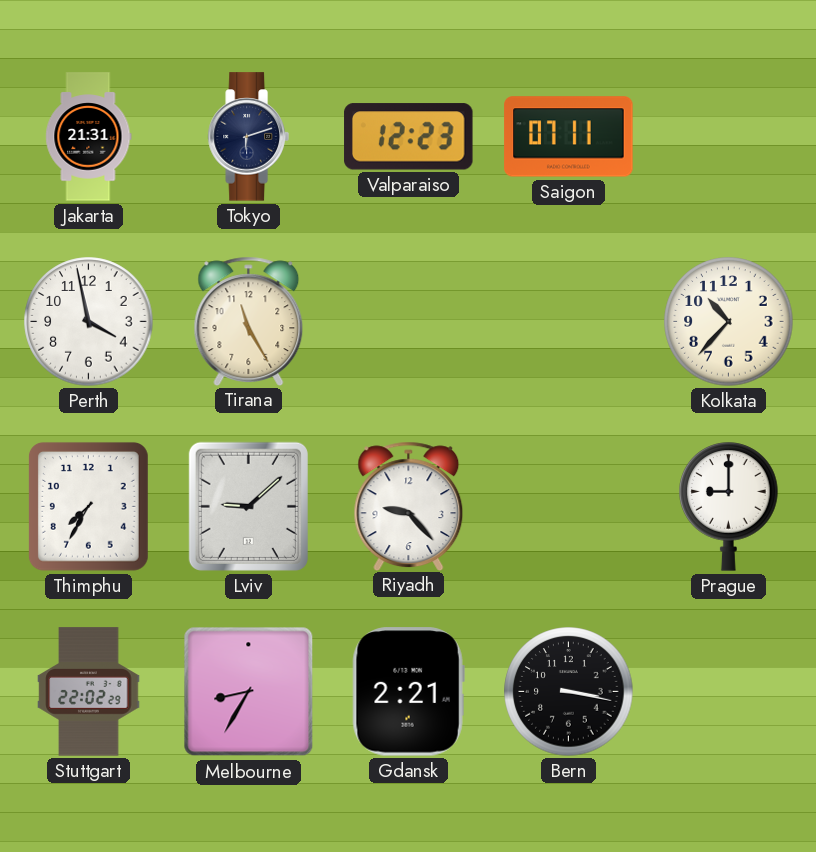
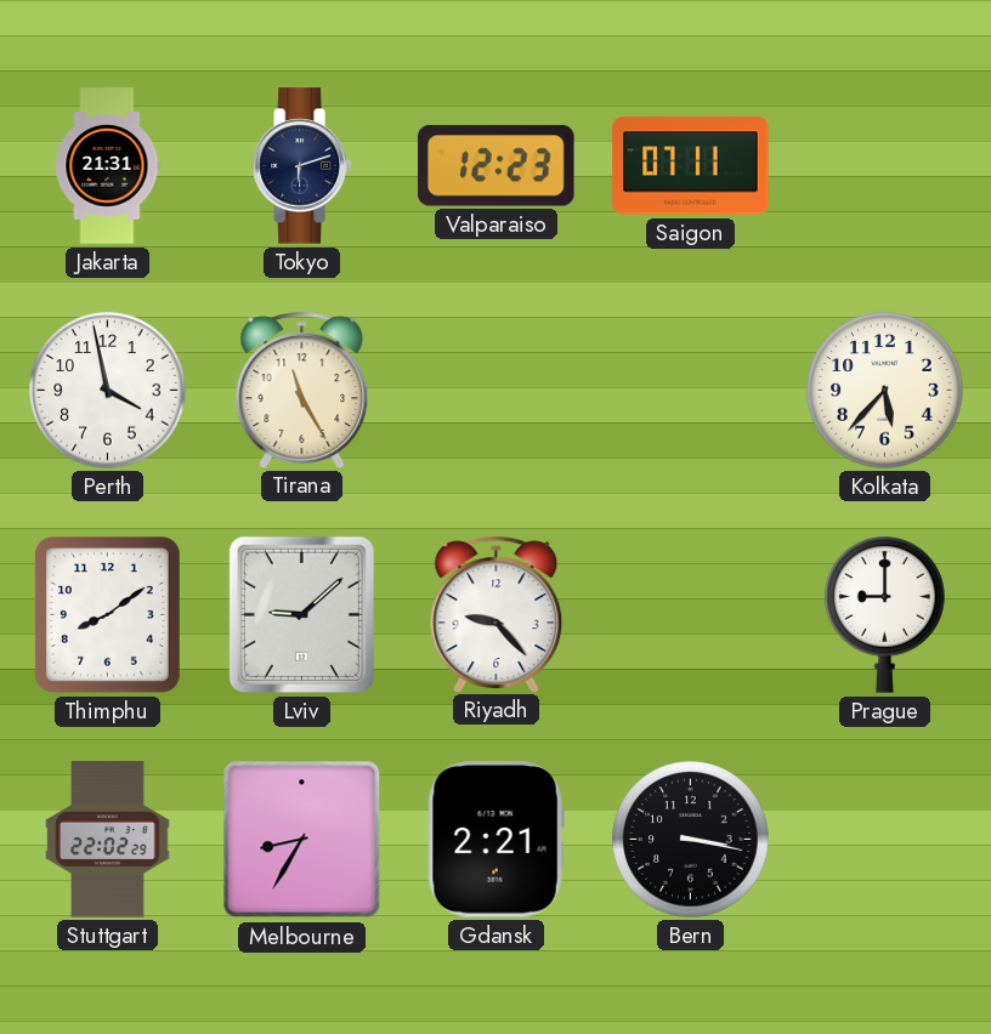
Kolkata: 10:37 -> 5:37
Thimphu: 7:35 -> 8:09
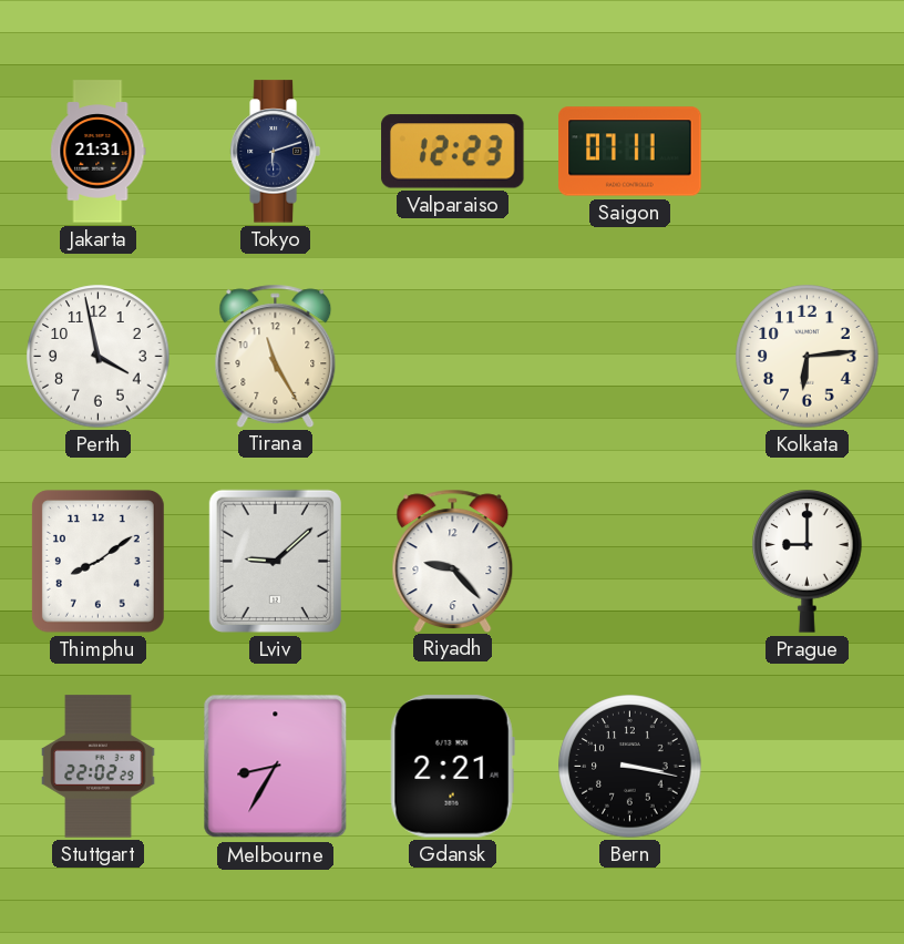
Kolkata: 5:37 -> 6:14
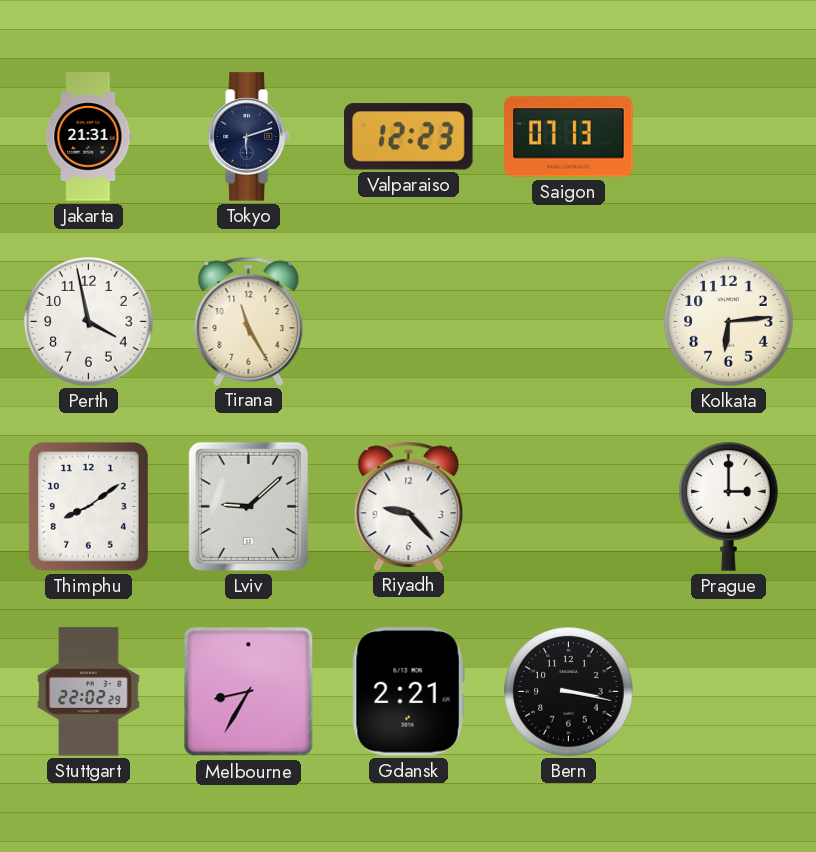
Saigon: 07:11 -> 07:13
Prague: 9:00 -> 3:00
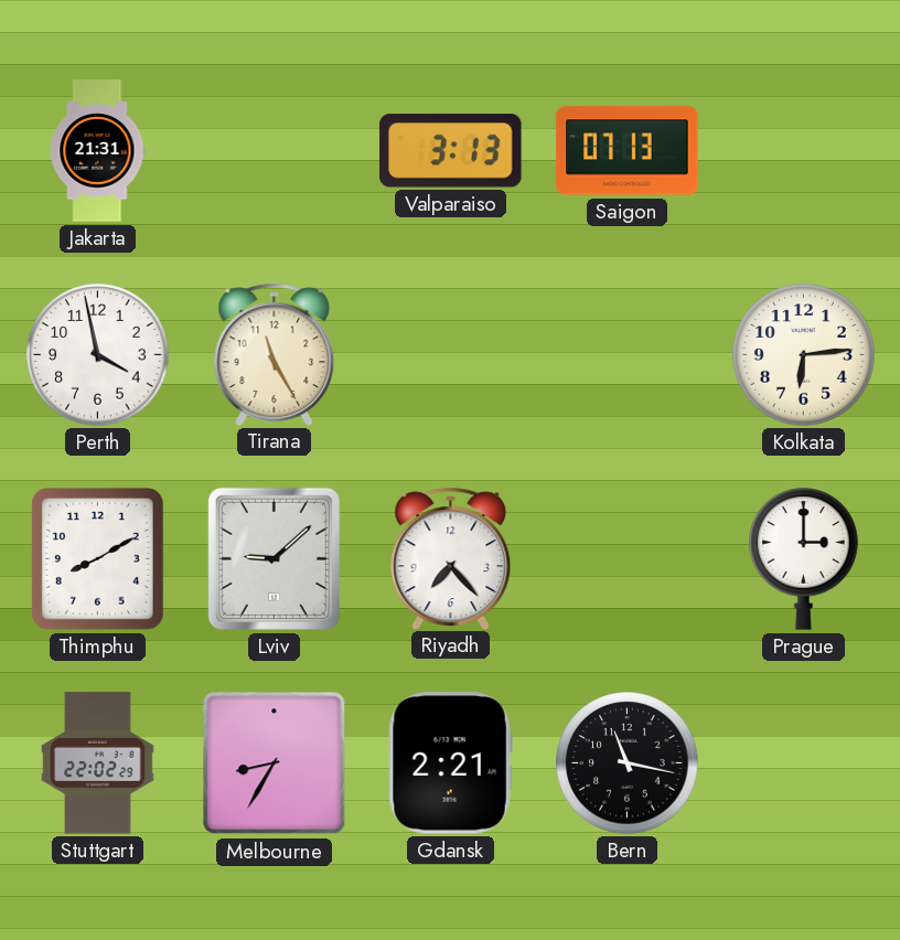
Tokyo: 6:12 -> none
Valparaiso: 12:23 -> 3:13
Thimphu: 8:09 -> 8:10
Riyadh: 9:23 -> 7:23
Bern: 3:17 -> 11:17
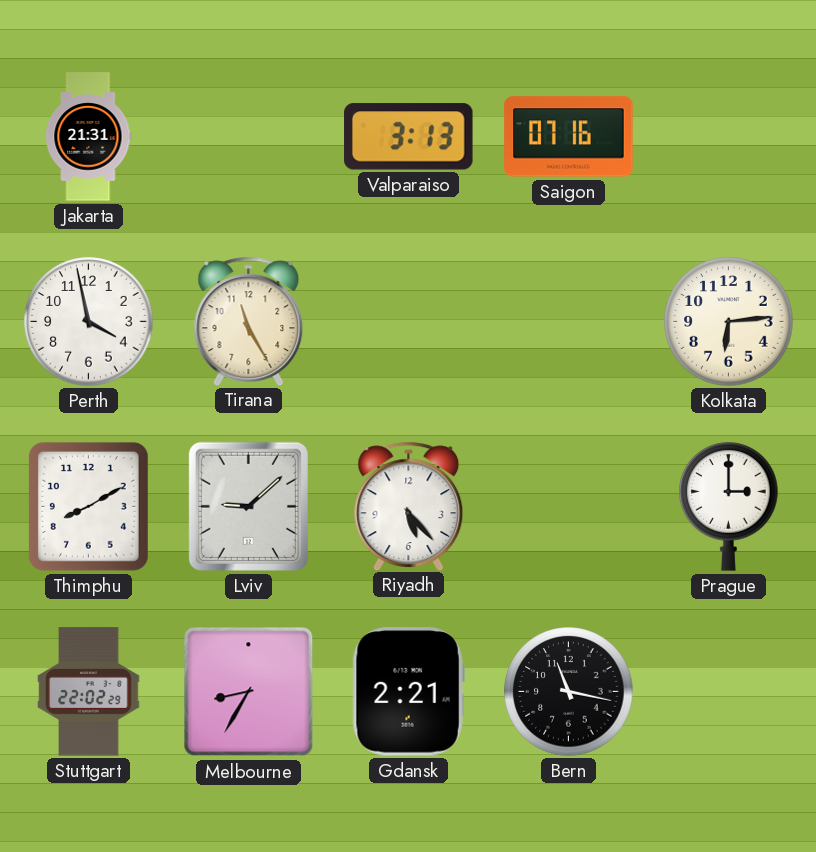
Saigon: 07:13 -> 07:16
Riyadh: 7:23 -> 5:23
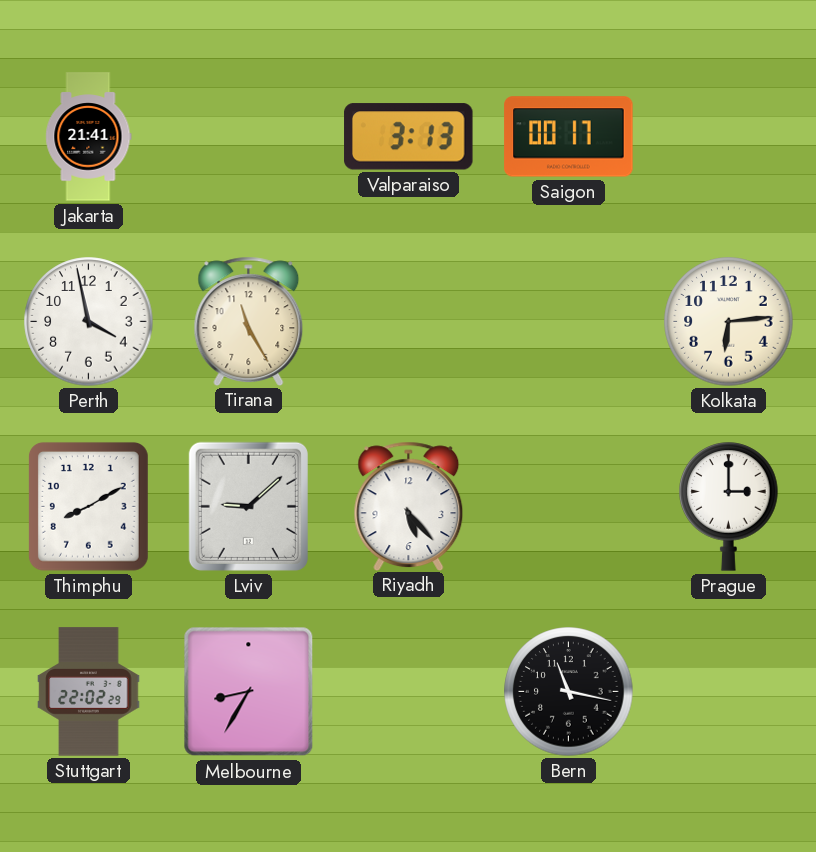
Jakarta: 21:31 -> 21:41
Saigon: 07:16 -> 00:17
Gdansk: 2:21 -> none
